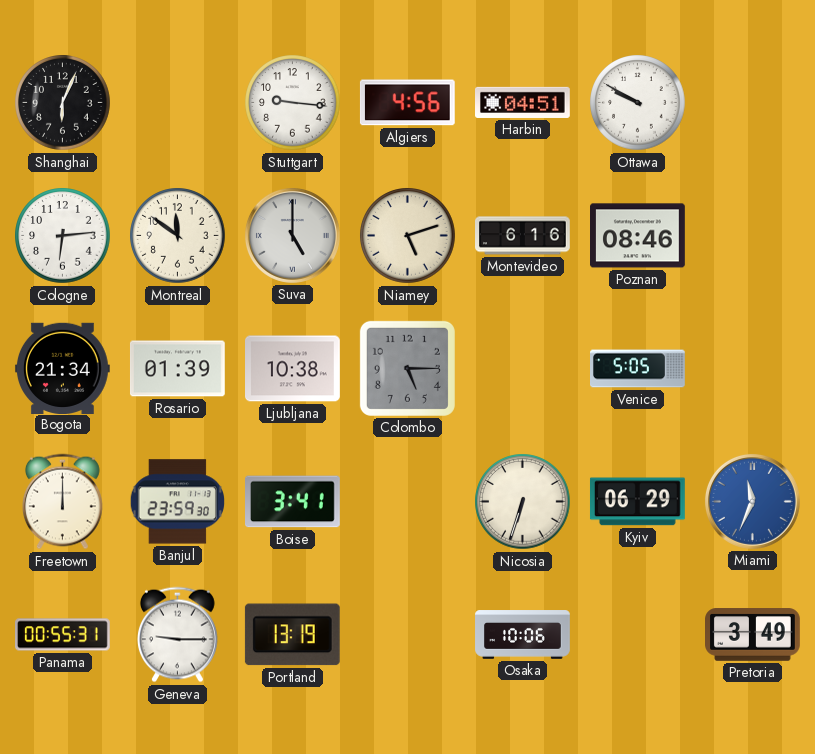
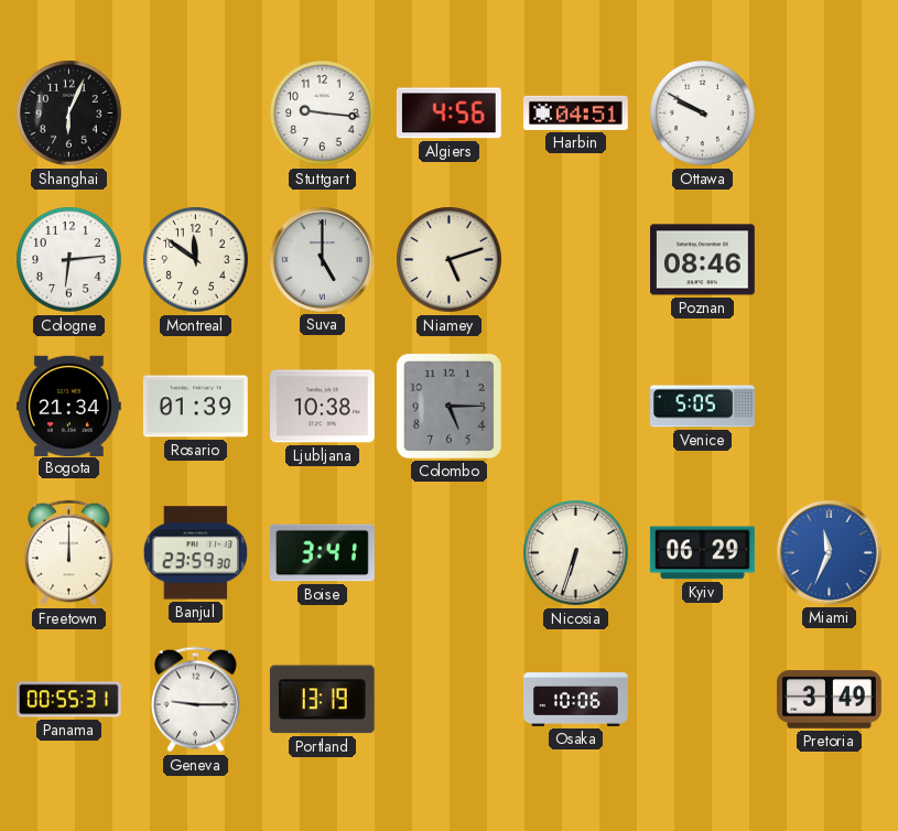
Montevideo: 6:16 -> none
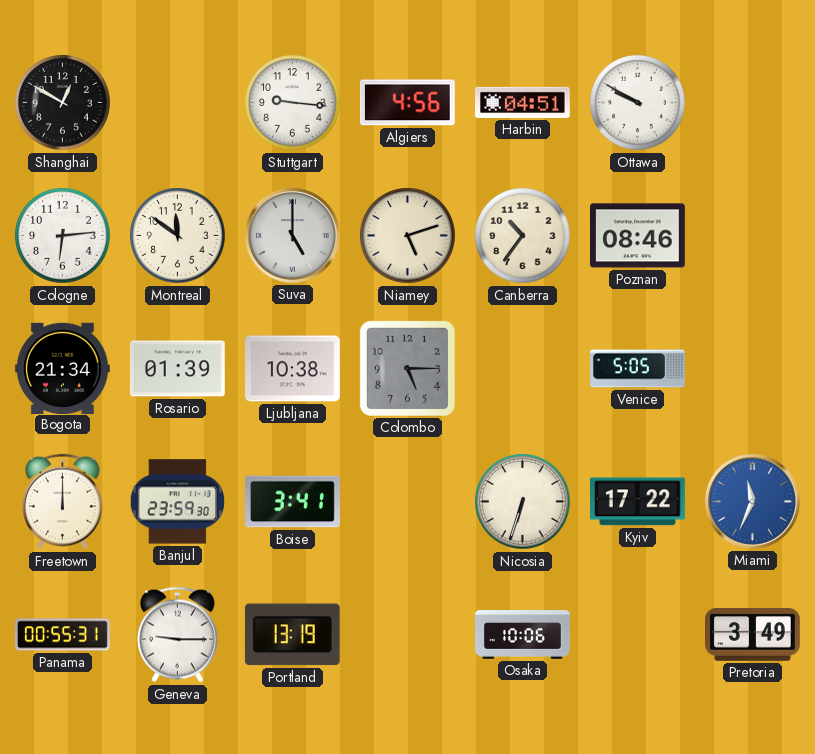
Shanghai: 6:04 -> 12:50
Canberra: none -> 10:36
Kyiv: 06:29 -> 17:22
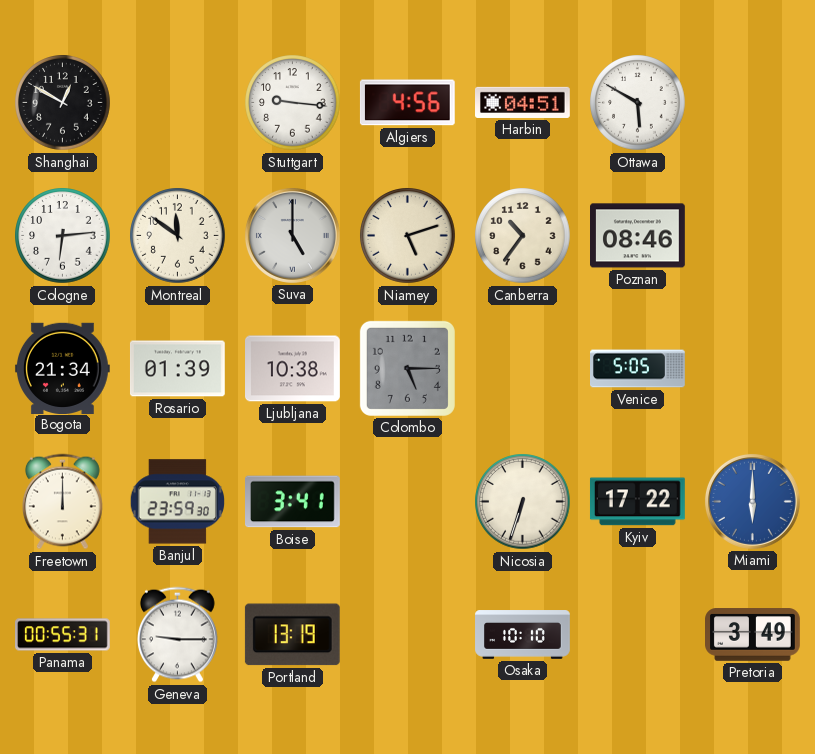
Ottawa: 9:50 -> 5:50
Miami: 11:34 -> 6:00
Osaka: 10:06 -> 10:10
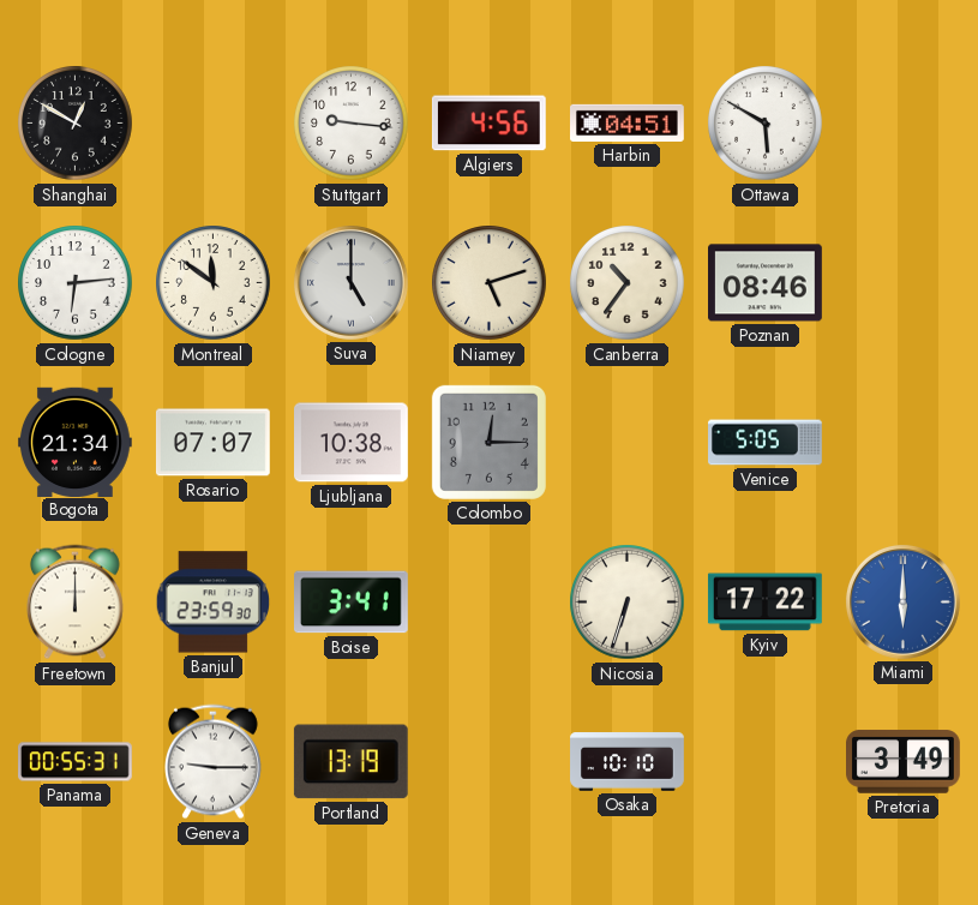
Rosario: 01:39 -> 07:07
Colombo: 5:15 -> 12:15
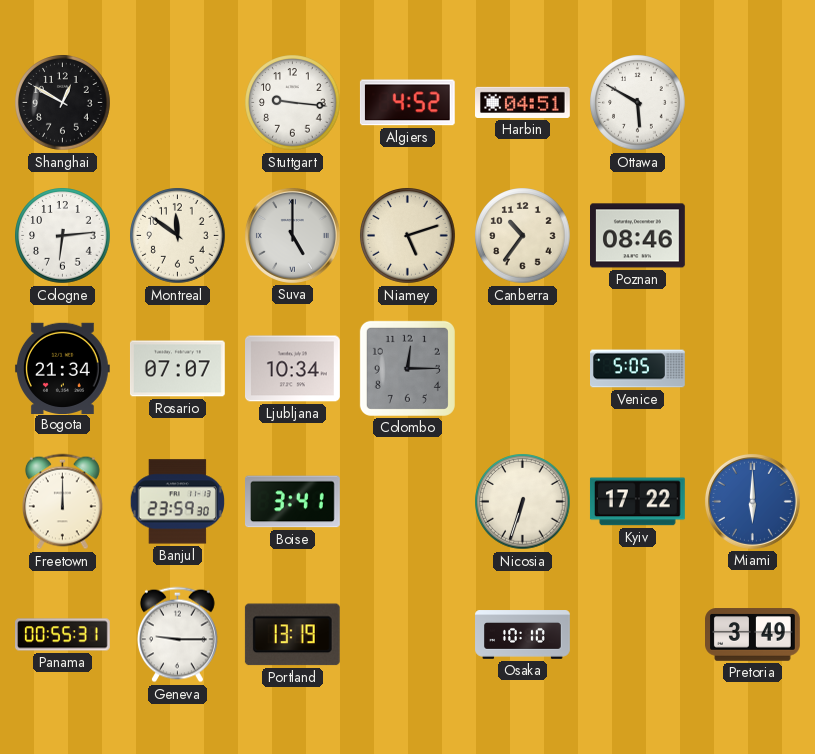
Algiers: 4:56 -> 4:52
Ljubljana: 10:38 -> 10:34
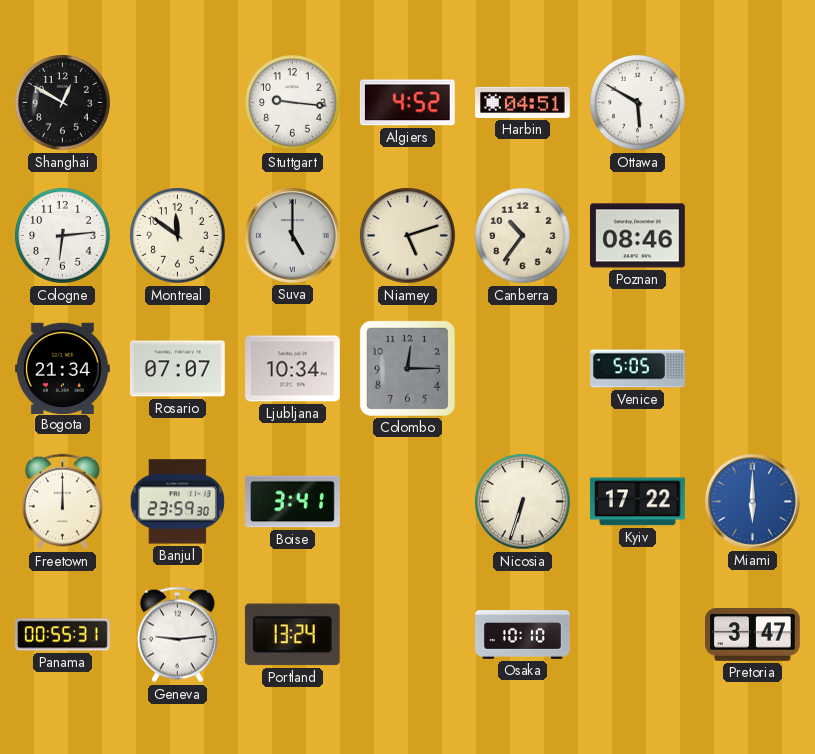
Geneva: 9:15 -> 9:14
Portland: 13:19 -> 13:24
Pretoria: 3:49 -> 3:47
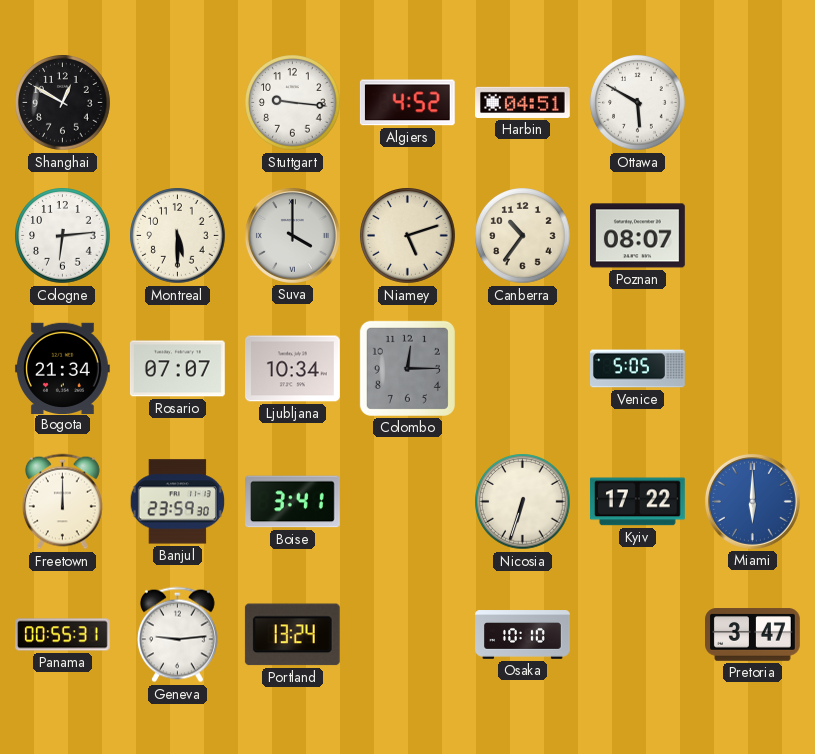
Montreal: 11:51 -> 5:30
Suva: 5:00 -> 4:00
Poznan: 08:46 -> 08:07
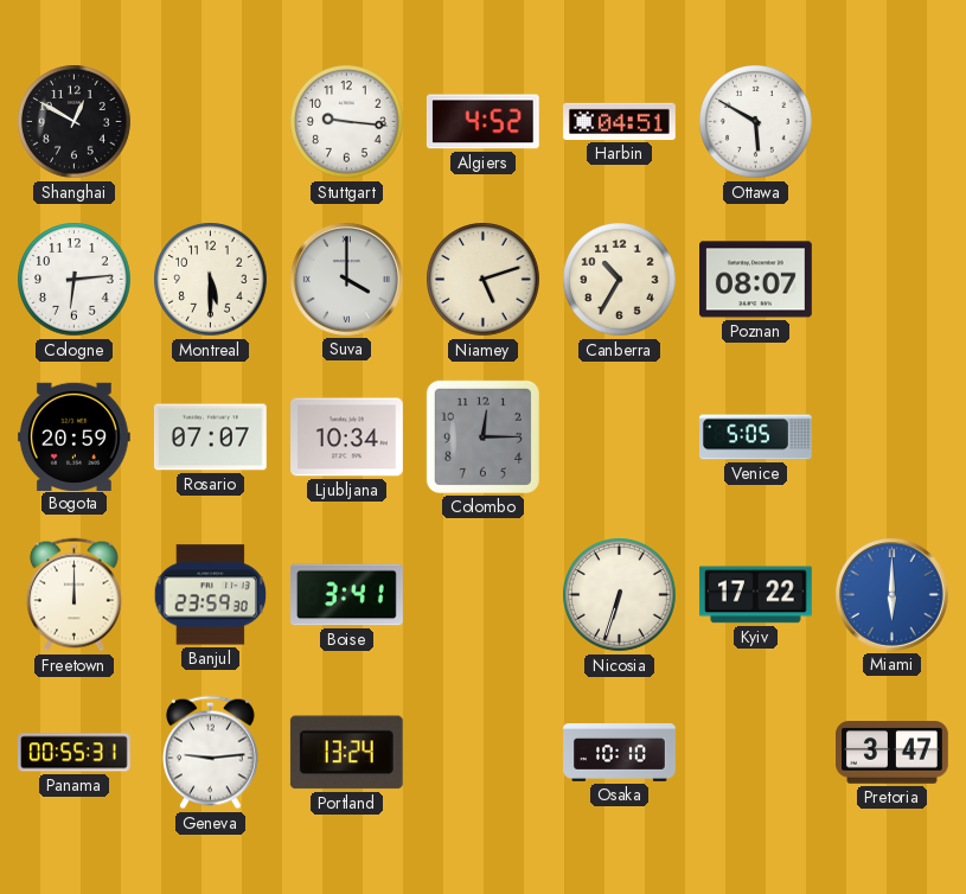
Canberra: 10:36 -> 10:35
Bogota: 21:34 -> 20:59
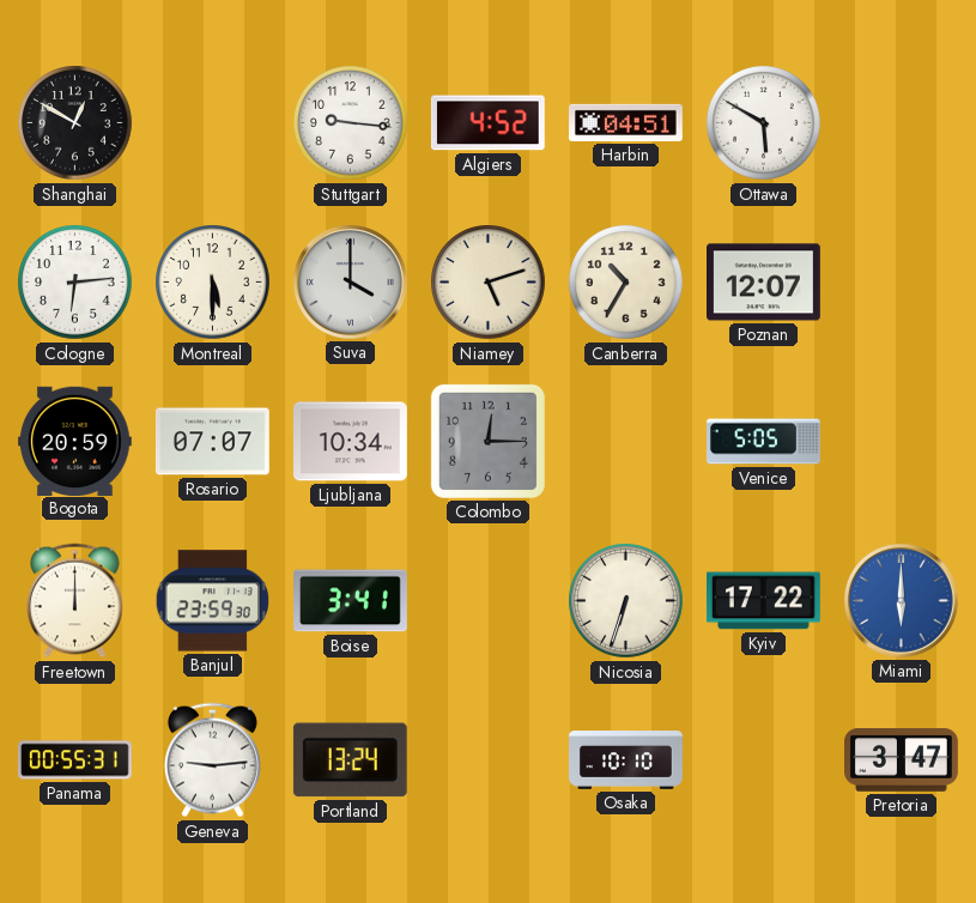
Poznan: 08:07 -> 12:07
